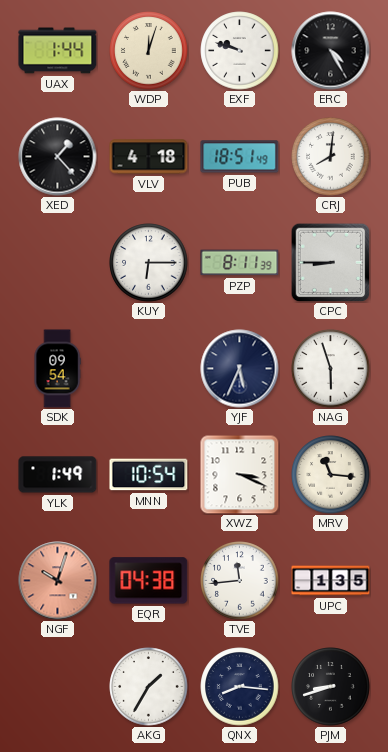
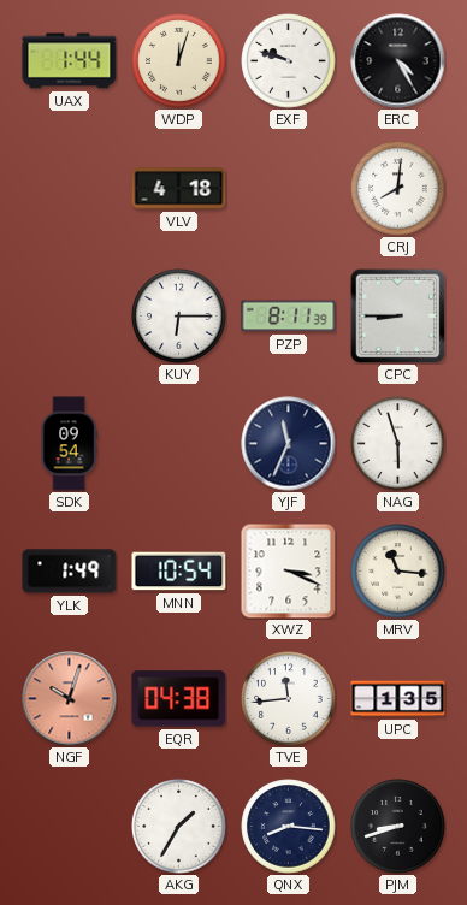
XED: 1:23 -> none
PUB: 18:51 -> none
YJF: 5:34 -> 11:34
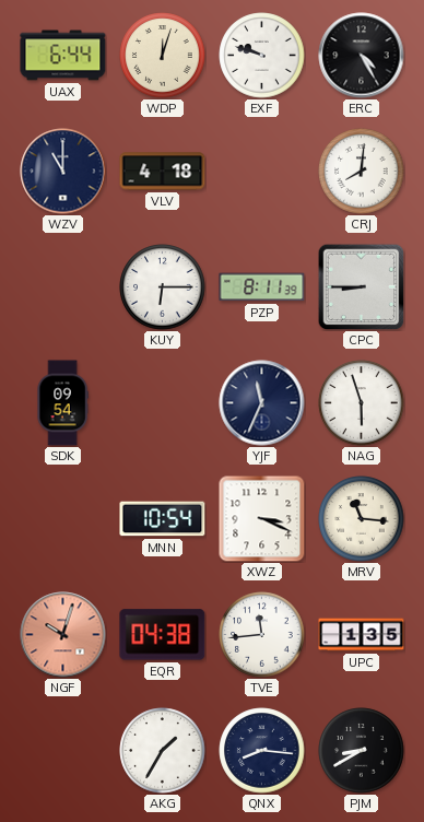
UAX: 1:44 -> 6:44
WZV: none -> 11:00
YLK: 1:49 -> none
PJM: 8:42 -> 8:40
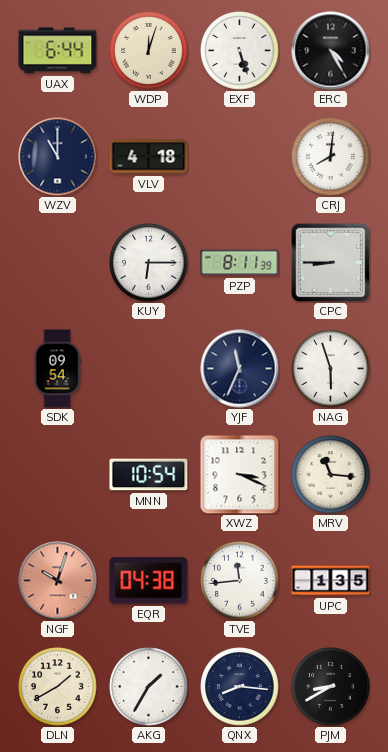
EXF: 9:48 -> 5:27
DLN: none -> 1:40
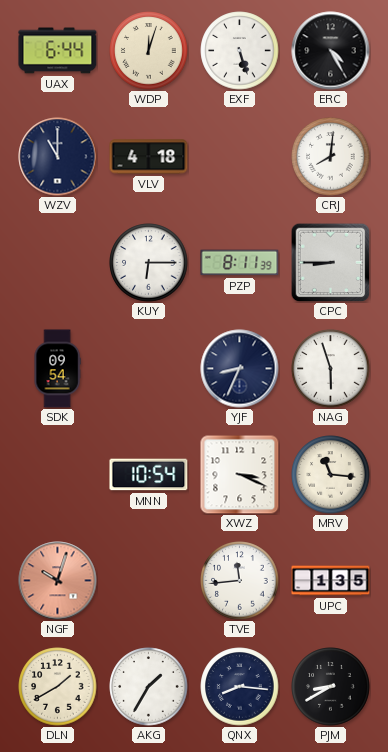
YJF: 11:34 -> 8:34
EQR: 04:38 -> none
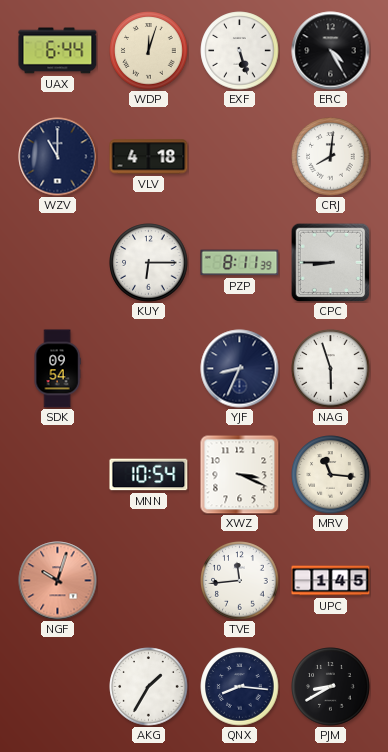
UPC: 1:35 -> 1:45
DLN: 1:40 -> none
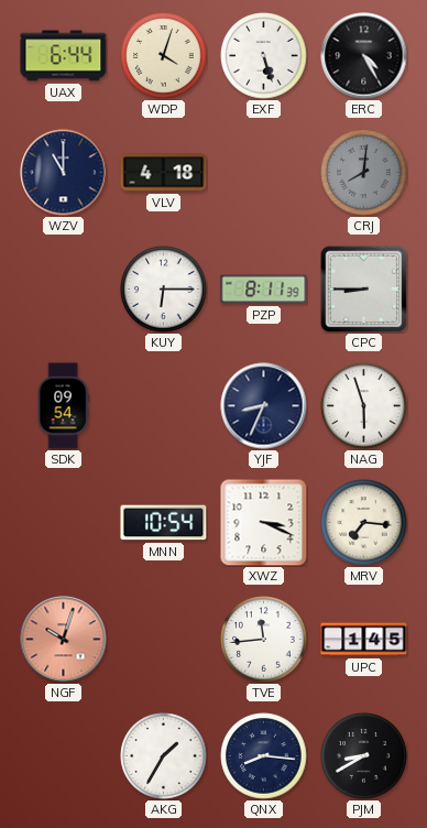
WDP: 12:03 -> 4:03
CRJ dial: white -> grey
MRV: 11:16 -> 7:16
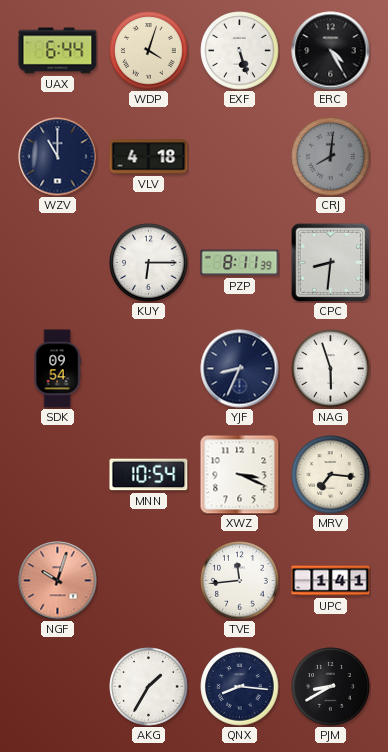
CPC: 8:45 -> 8:31
UPC: 1:45 -> 1:41
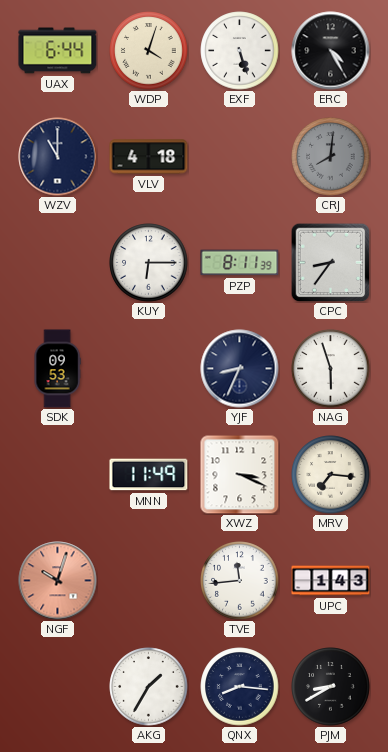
CPC: 8:31 -> 8:36
SDK: 09:54 -> 09:53
MNN: 10:54 -> 11:49
UPC: 1:41 -> 1:43
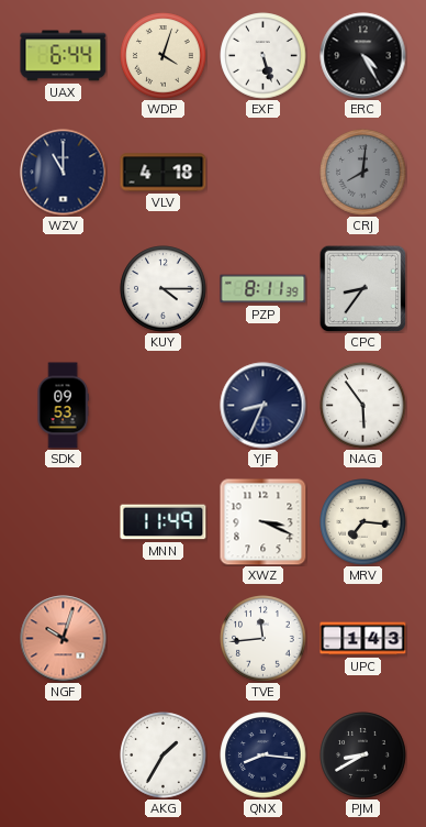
KUY: 6:15 -> 4:15
NAG: 5:57 -> 5:54
